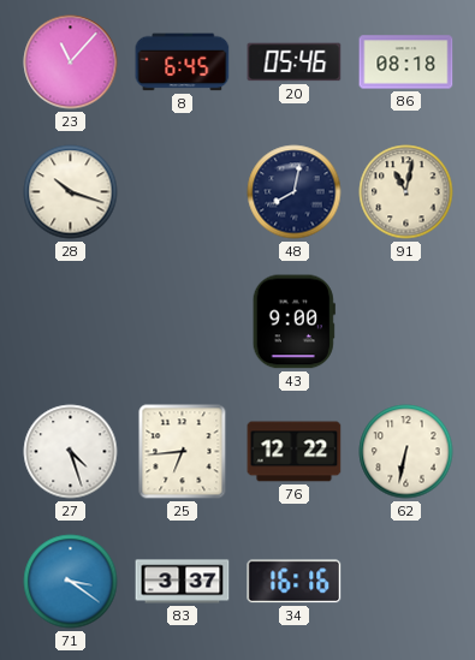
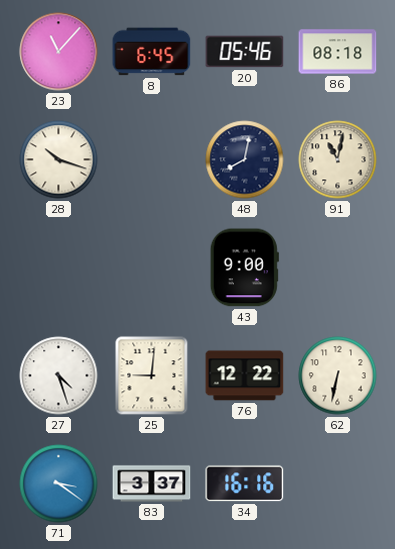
25: 6:44 -> 9:01
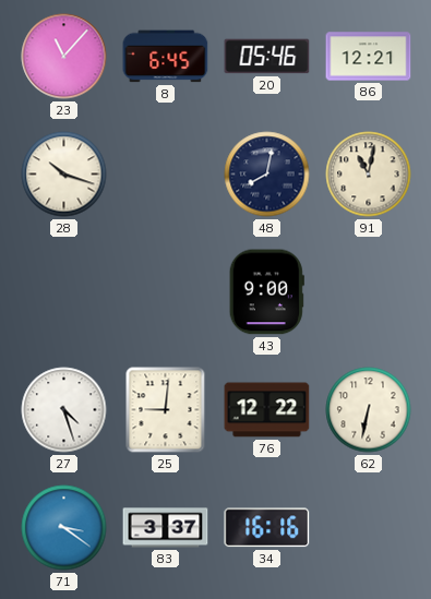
86: 08:18 -> 12:21
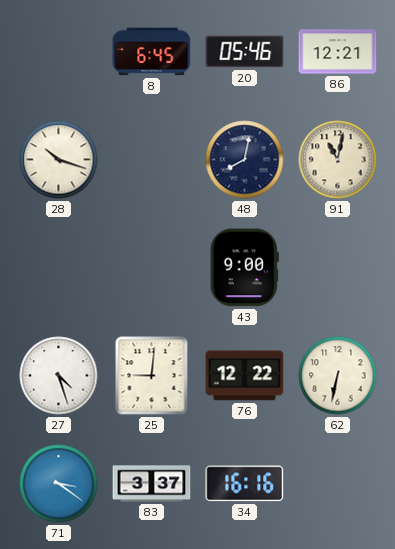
23: 11:07 -> none
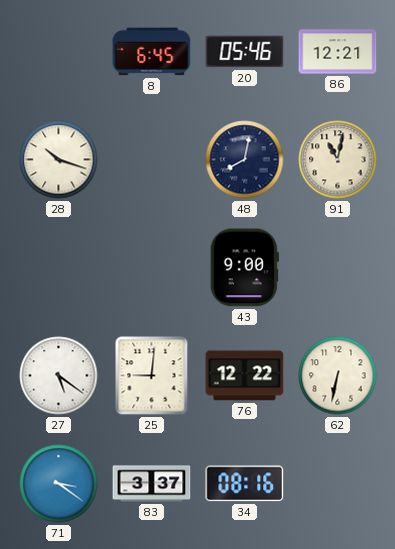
27: 4:27 -> 5:21
34: 16:16 -> 08:16
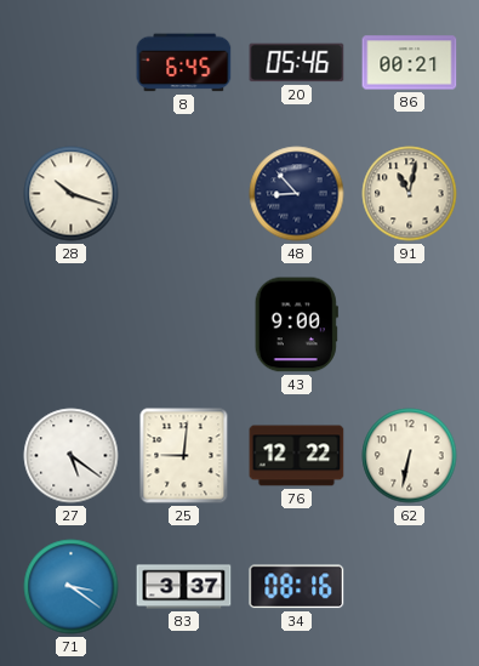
86: 12:21 -> 00:21
48: 8:02 -> 8:53
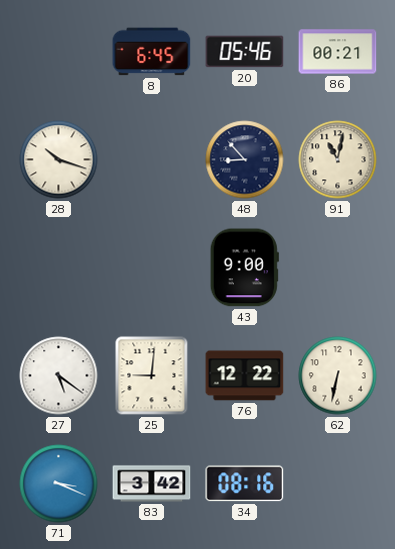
71: 3:21 -> 3:19
83: 3:37 -> 3:42
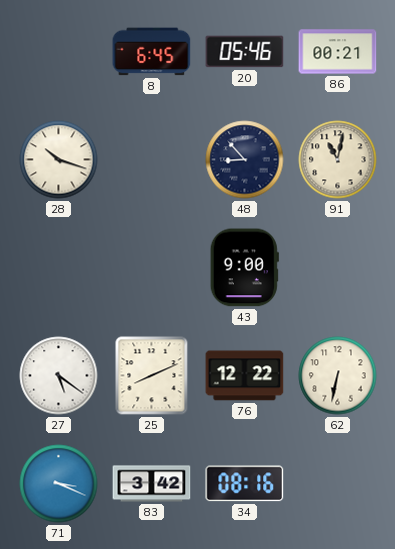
25: 9:01 -> 8:11
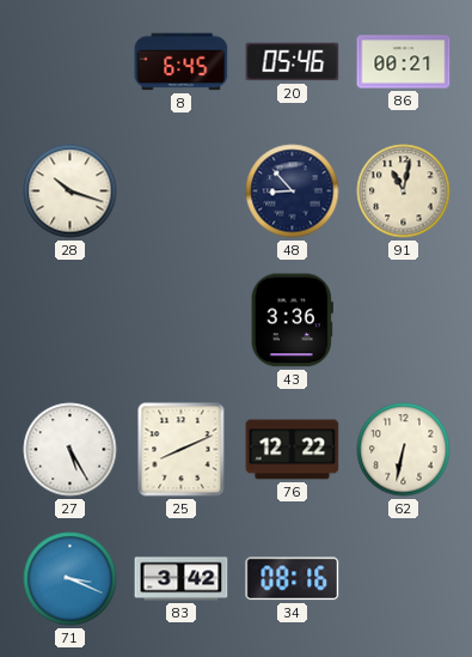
43: 9:00 -> 3:36
27: 5:21 -> 5:25
